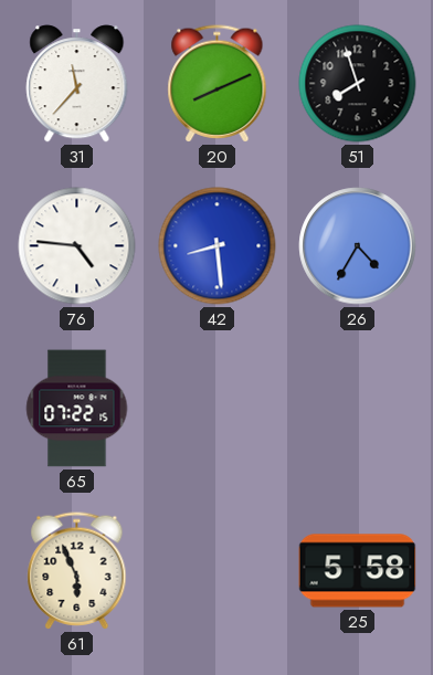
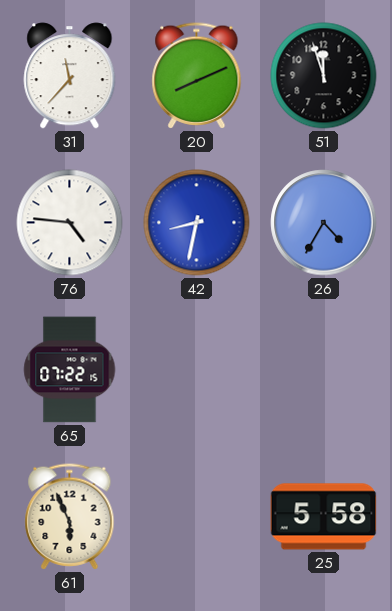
51: 7:57 -> 11:57
42: 8:29 -> 8:32
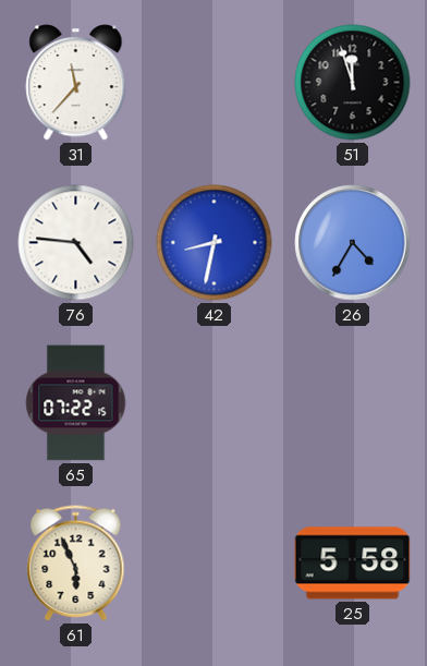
20: 8:11 -> none
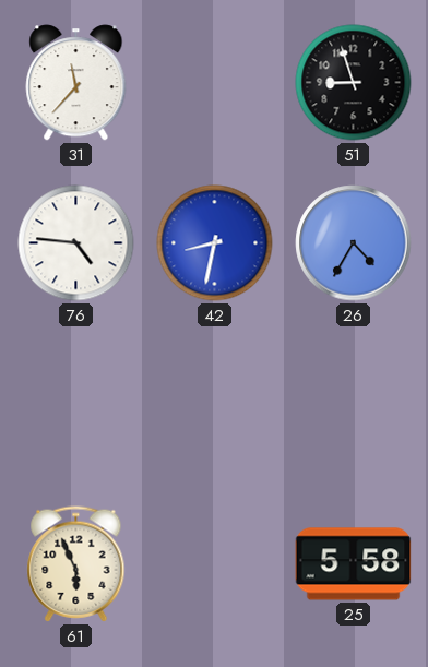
51: 11:57 -> 8:57
65: 07:22 -> none
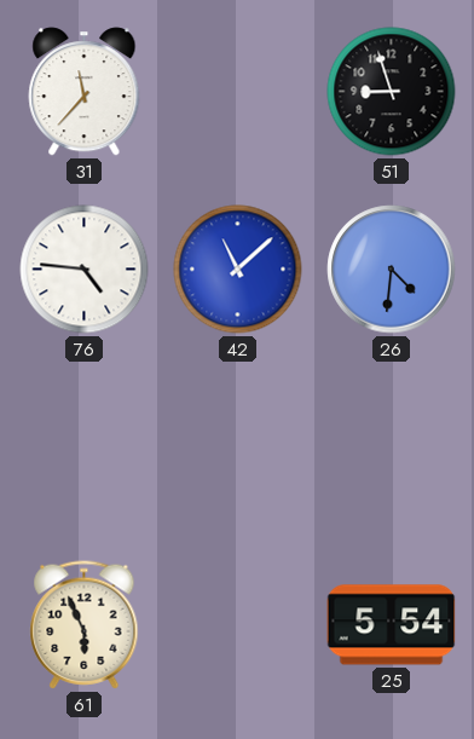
42: 8:32 -> 11:08
26: 4:35 -> 4:31
25: 5:58 -> 5:54
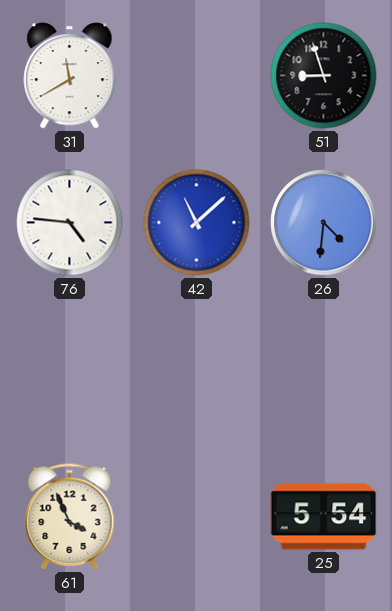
31: 11:37 -> 11:40
61: 5:56 -> 3:56
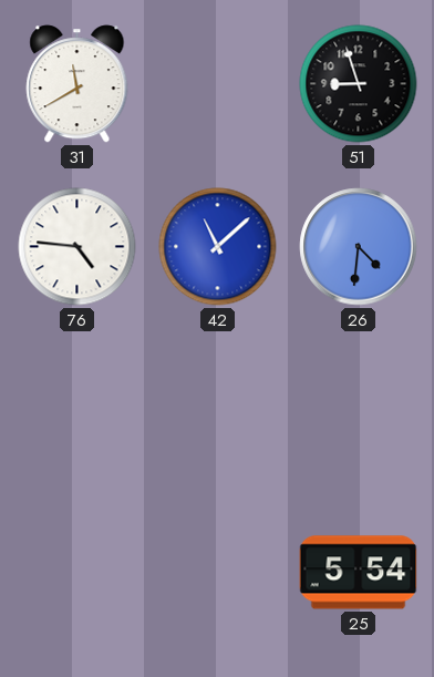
61: 3:56 -> none
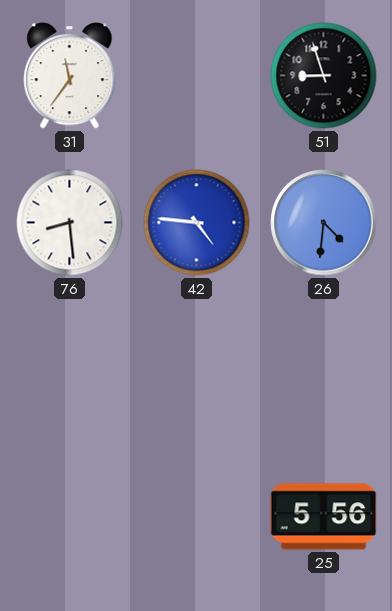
31: 11:40 -> 11:36
76: 4:46 -> 8:29
42: 11:08 -> 4:46
25: 5:54 -> 5:56
